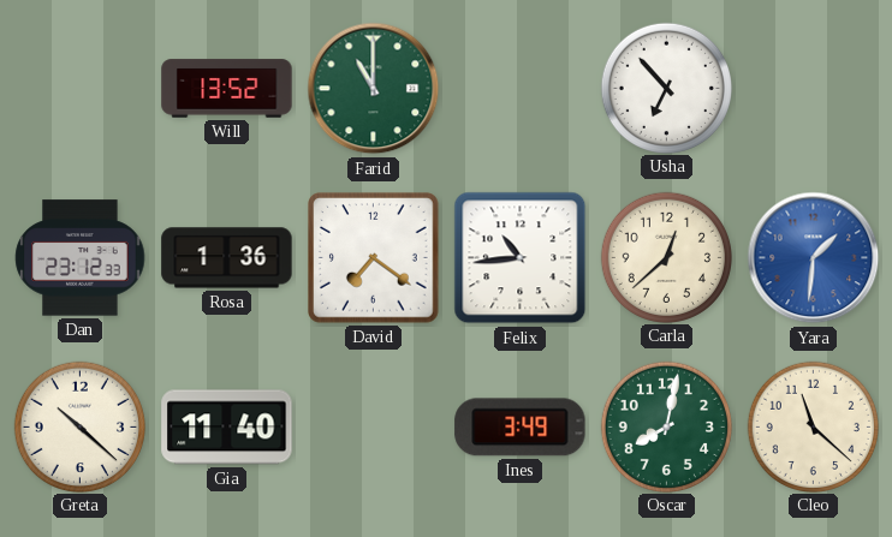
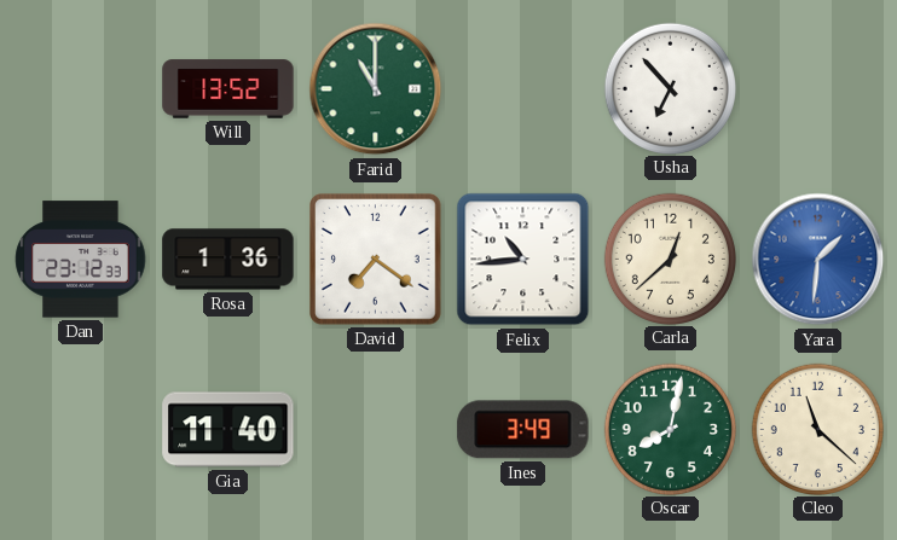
Greta: 10:22 -> none
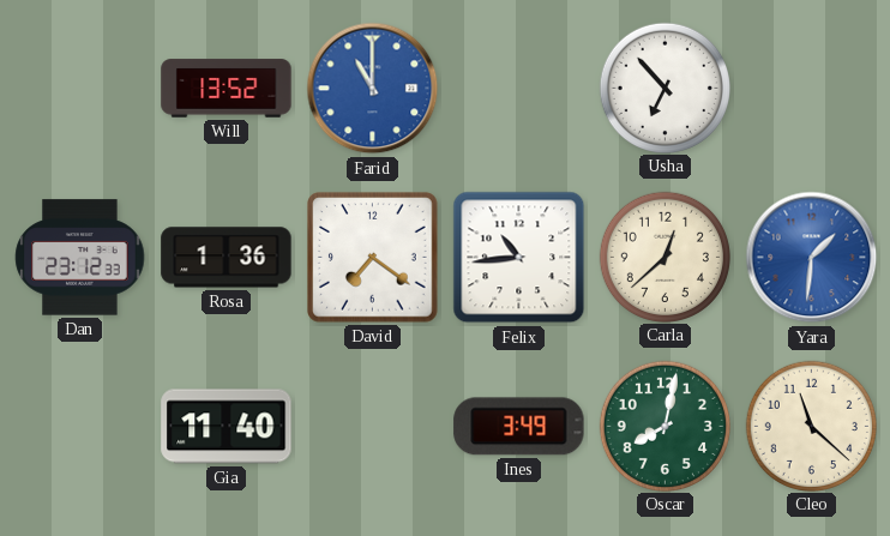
Farid dial: green -> blue
